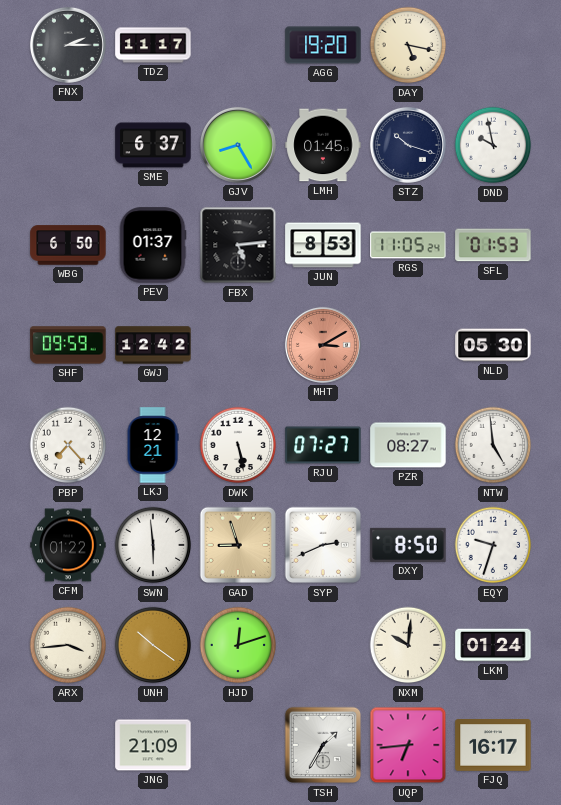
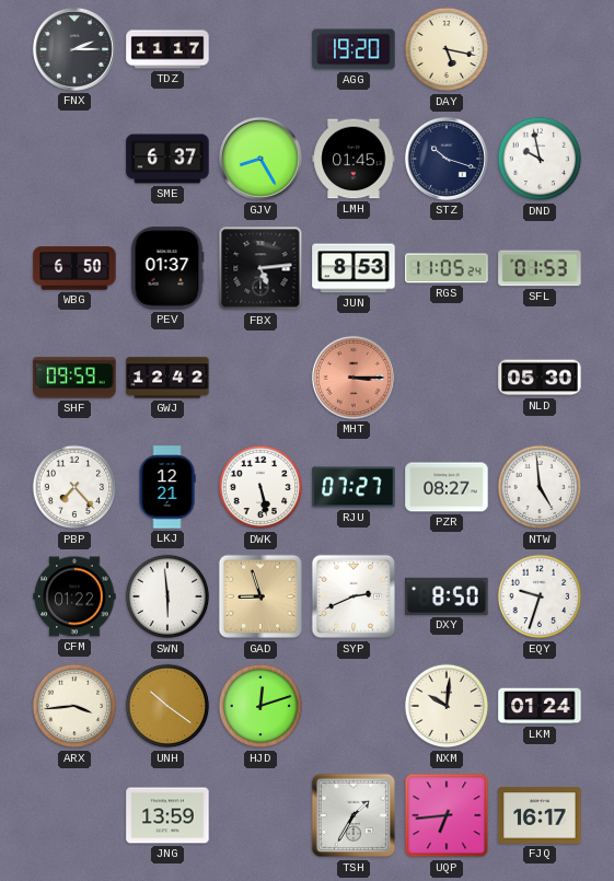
MHT: 3:10 -> 3:15
JNG: 21:09 -> 13:59
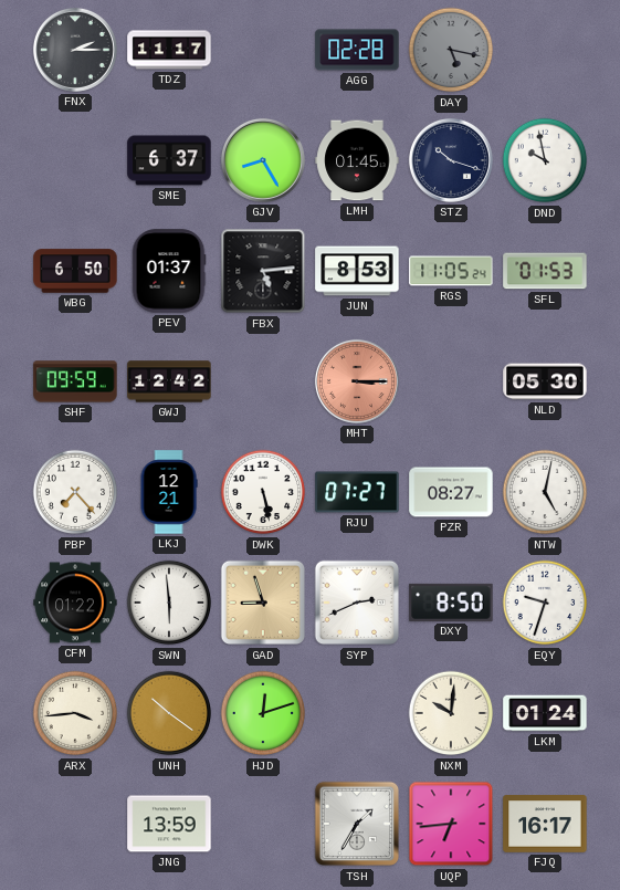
AGG: 19:20 -> 02:28
DAY dial: cream -> grey
NTW: 4:59 -> 5:02
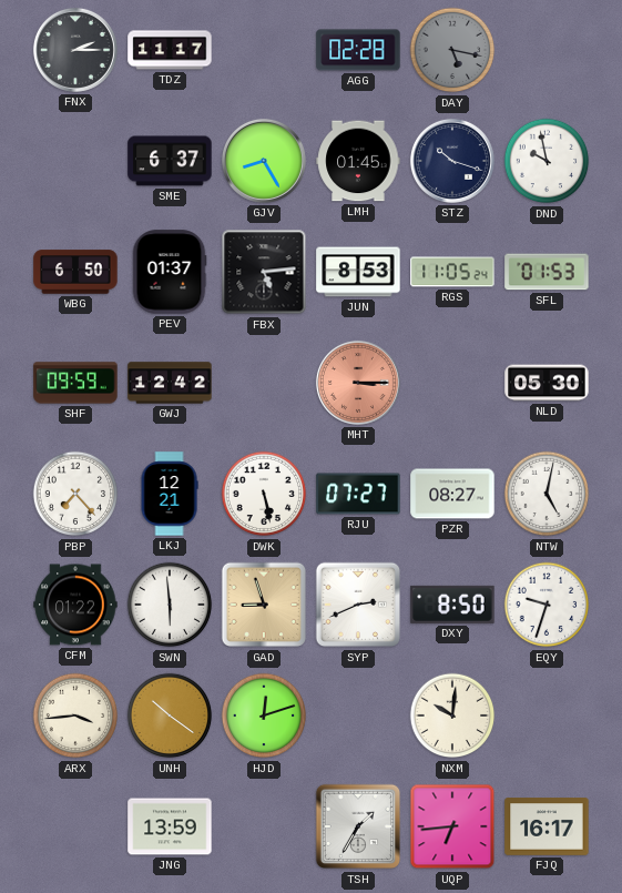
LKM: 01:24 -> none
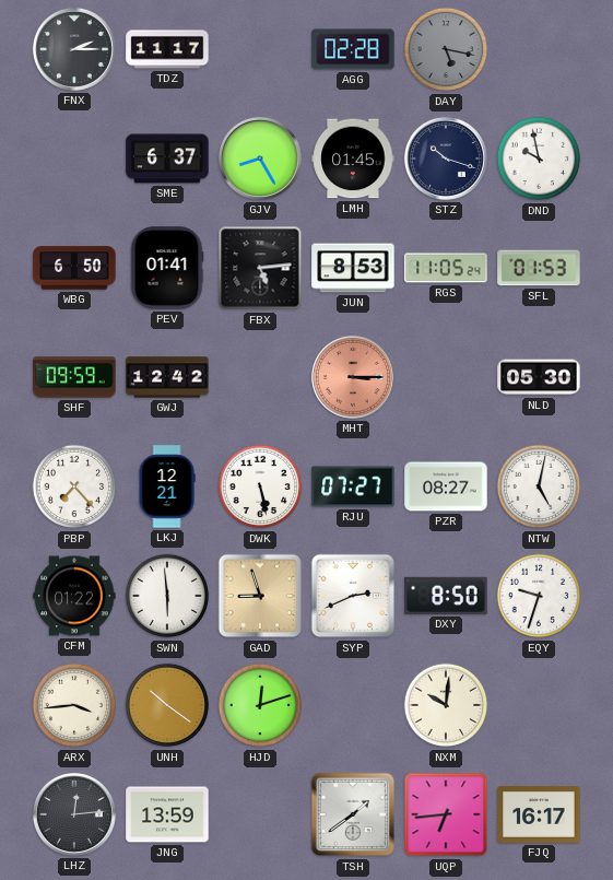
PEV: 01:37 -> 01:41
LHZ: none -> 12:14
TSH: 1:35 -> 1:39
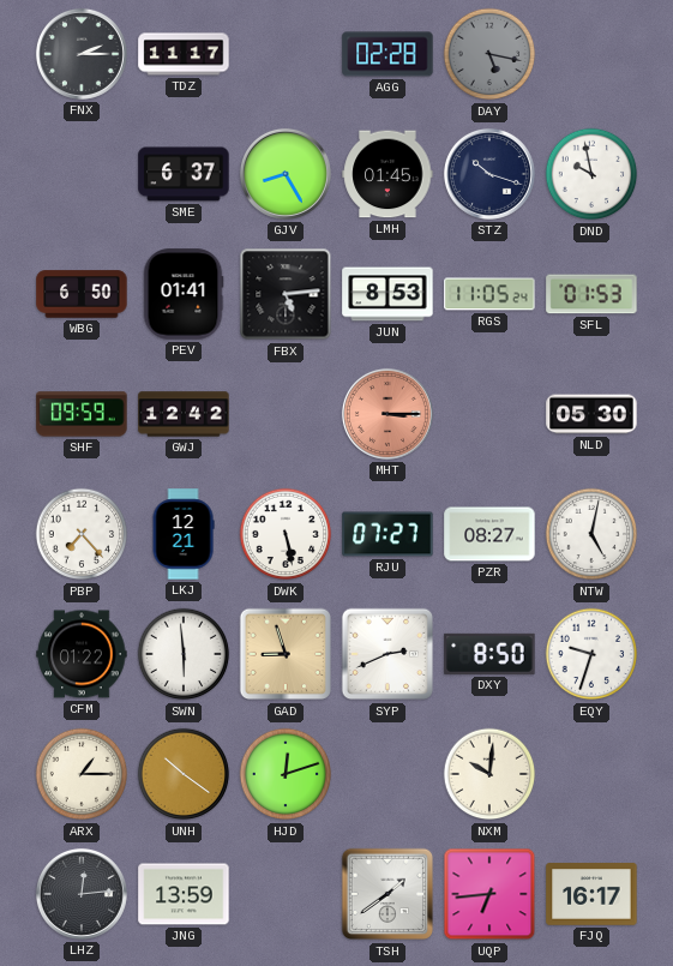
ARX: 3:44 -> 1:15
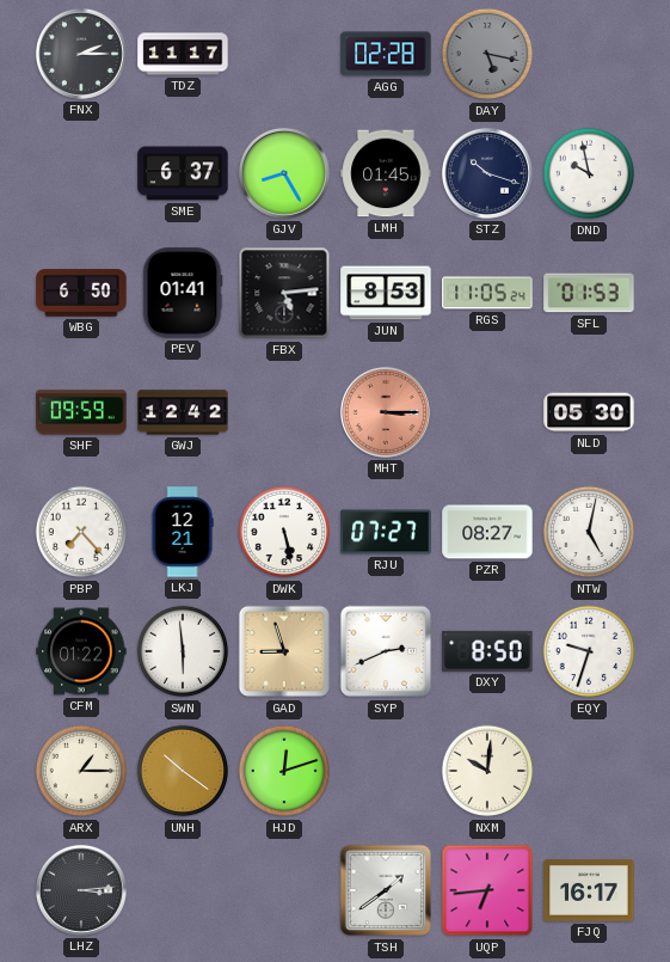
LHZ: 12:14 -> 3:14
JNG: 13:59 -> none
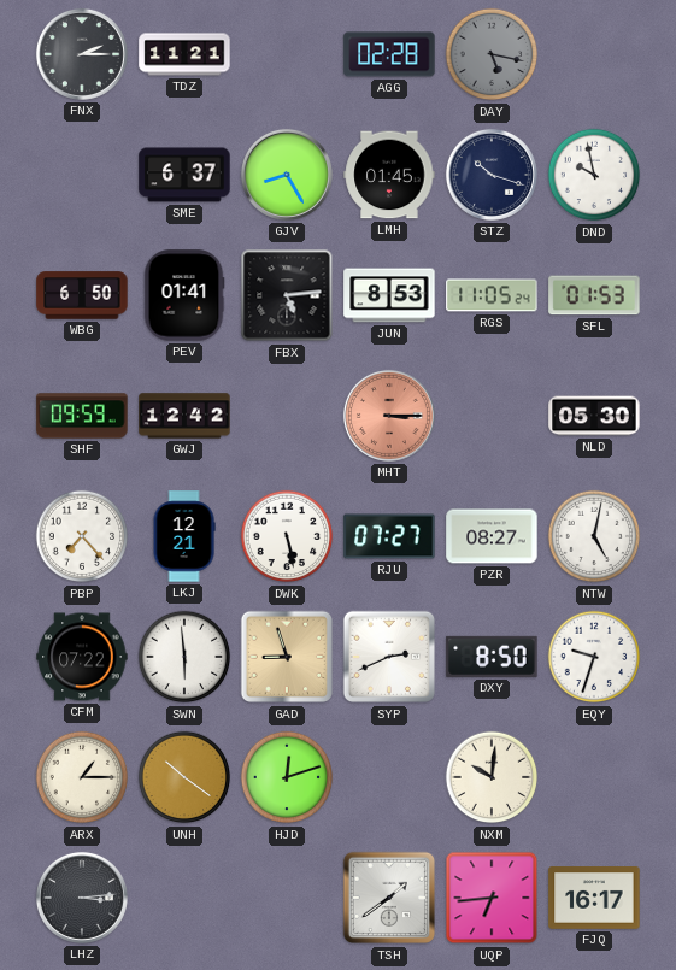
TDZ: 11:17 -> 11:21
CFM: 01:22 -> 07:22
